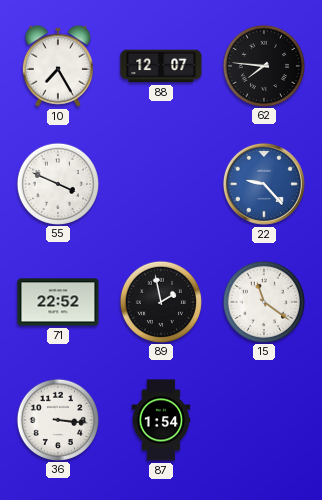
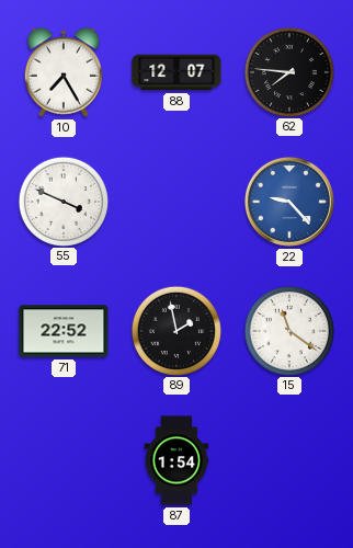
36: 3:16 -> none
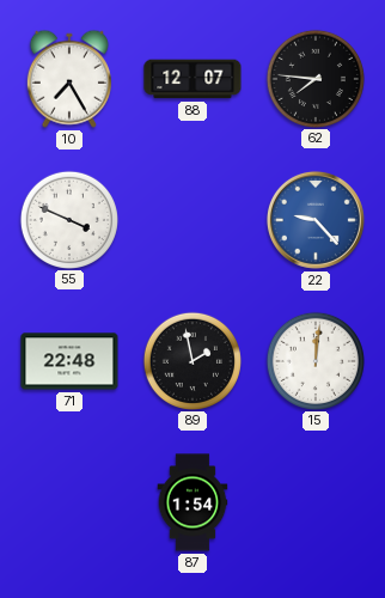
71: 22:52 -> 22:48
15: 11:21 -> 12:01
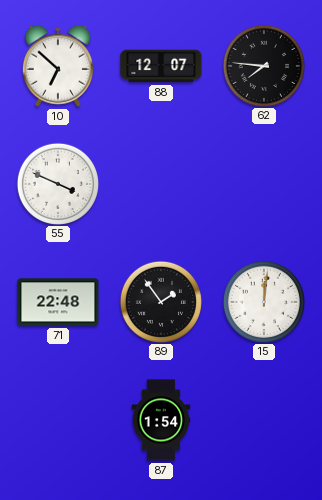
10: 7:25 -> 6:52
22: 9:23 -> none
89: 1:58 -> 1:54
